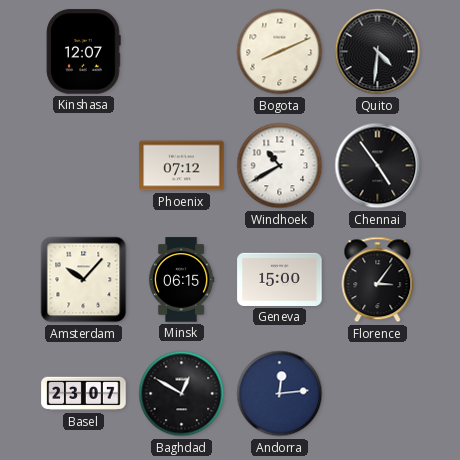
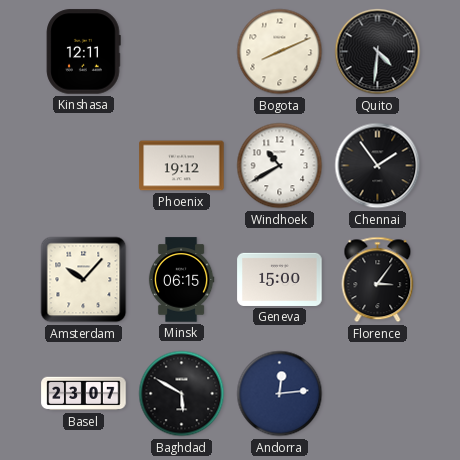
Kinshasa: 12:07 -> 12:11
Phoenix: 07:12 -> 19:12
Chennai: 4:54 -> 1:54
Baghdad: 12:50 -> 5:50
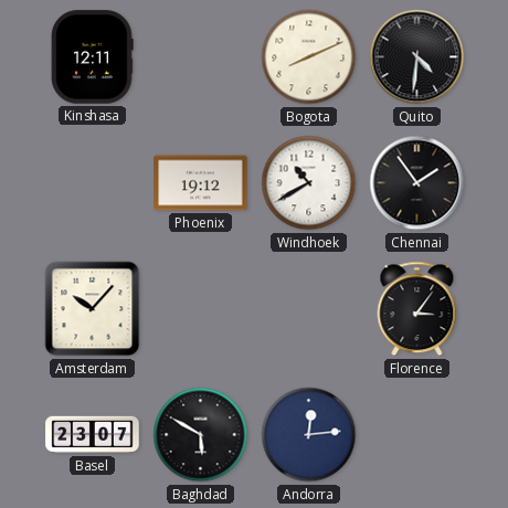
Minsk: 06:15 -> none
Geneva: 15:00 -> none
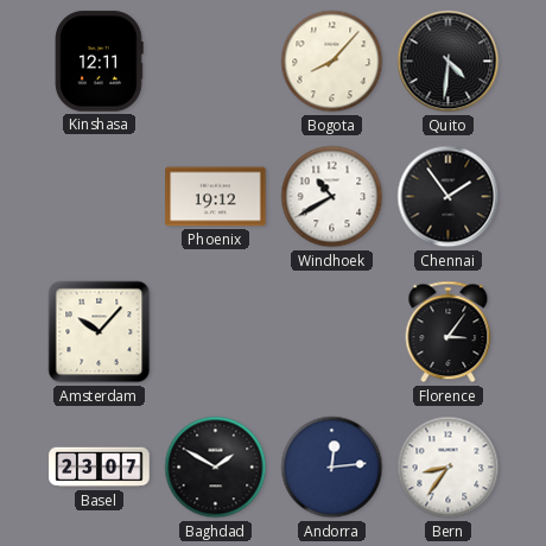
Bogota: 8:11 -> 8:07
Baghdad: 5:50 -> 1:50
Bern: none -> 8:36
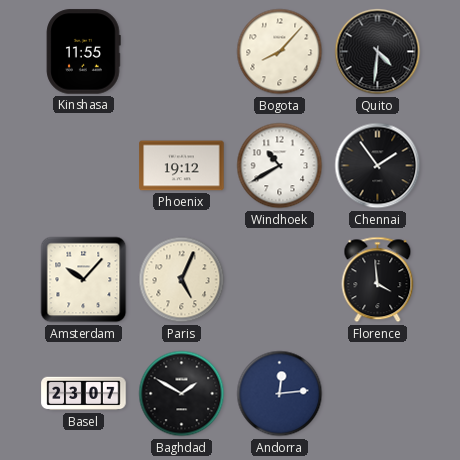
Kinshasa: 12:11 -> 11:55
Paris: none -> 5:04
Florence: 3:06 -> 3:59
Bern: 8:36 -> none
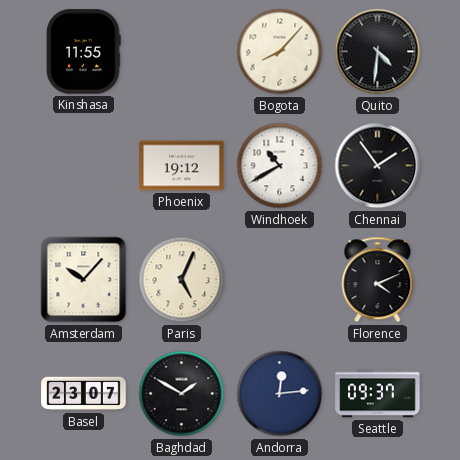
Florence: 3:59 -> 4:11
Seattle: none -> 09:37
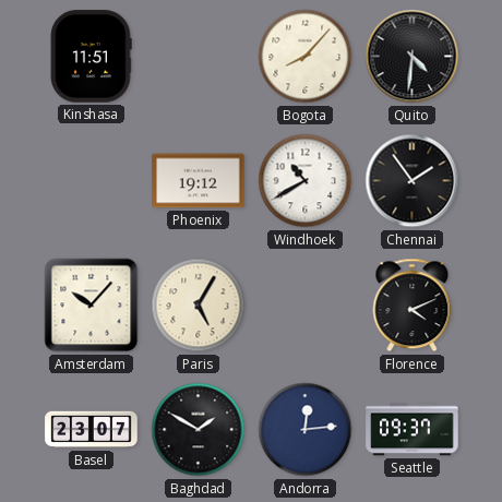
Kinshasa: 11:55 -> 11:51
Paris: 5:04 -> 5:05
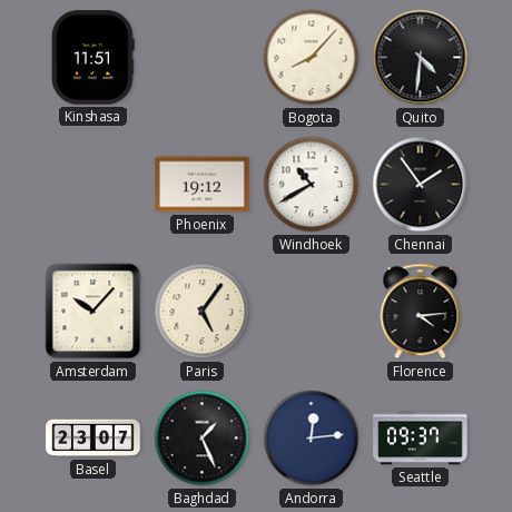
Paris: 5:05 -> 5:06
Florence: 4:11 -> 4:14
Baghdad: 1:50 -> 1:26
